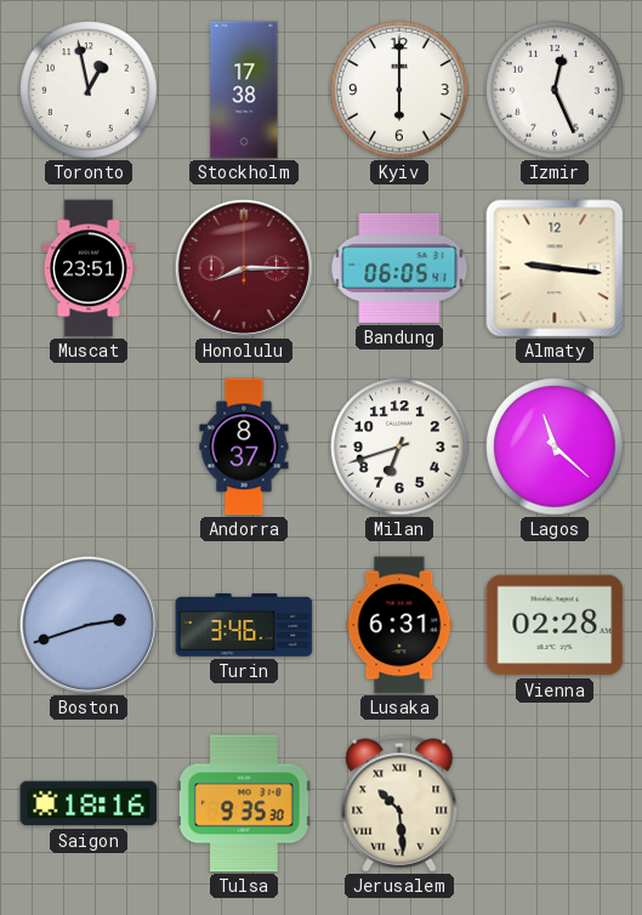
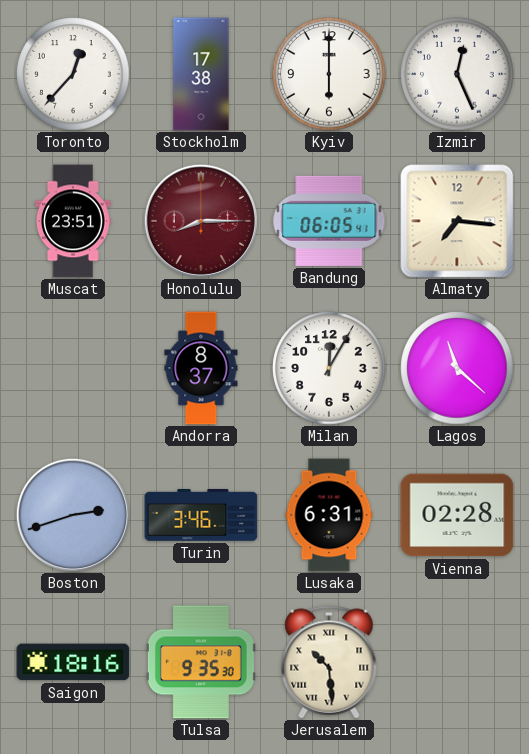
Toronto: 12:58 -> 12:37
Almaty: 9:16 -> 7:16
Milan: 6:42 -> 12:05
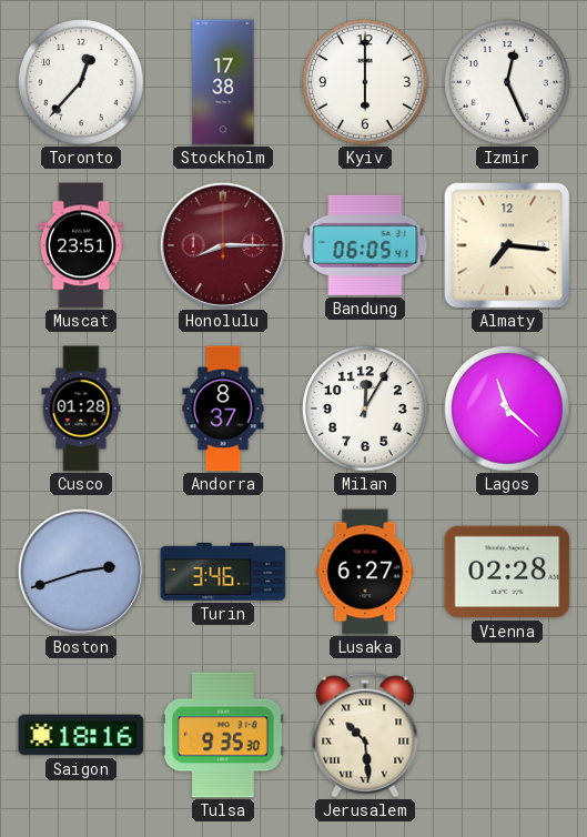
Cusco: none -> 01:28
Lusaka: 6:31 -> 6:27
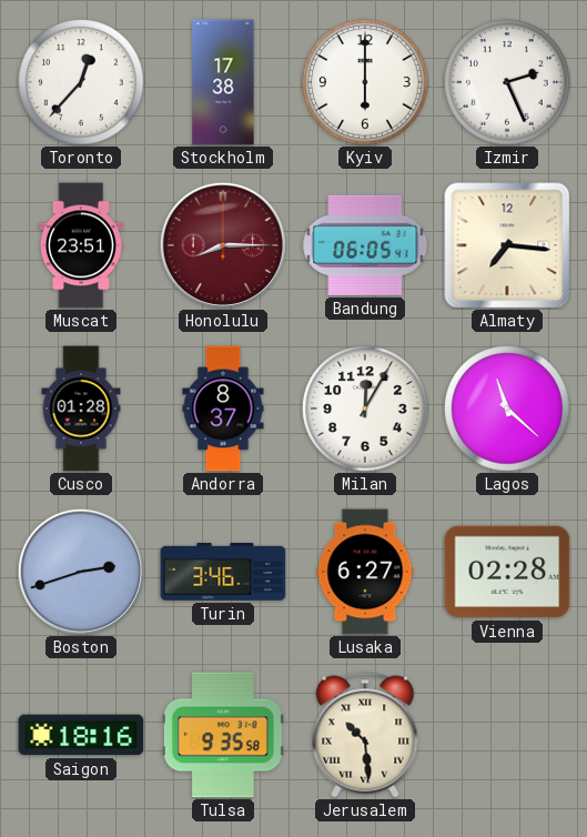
Izmir: 12:26 -> 2:26
Tulsa: 9:35:30 -> 9:35:58
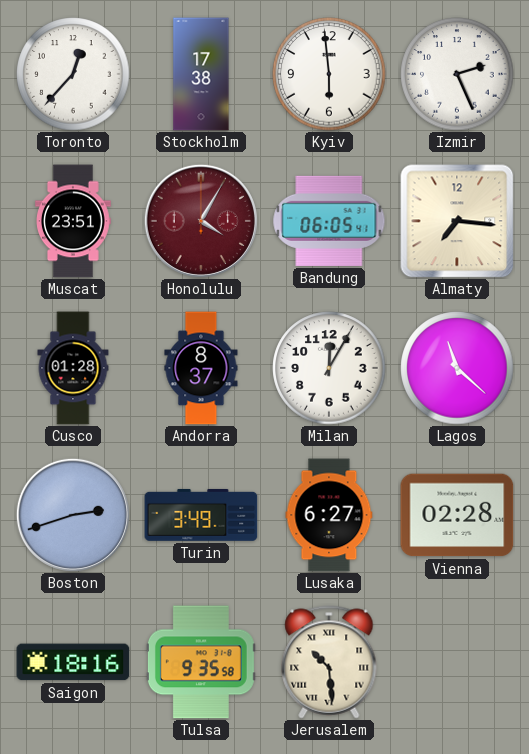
Kyiv: 6:00 -> 5:59
Honolulu: 8:15 -> 4:05
Turin: 3:46 -> 3:49
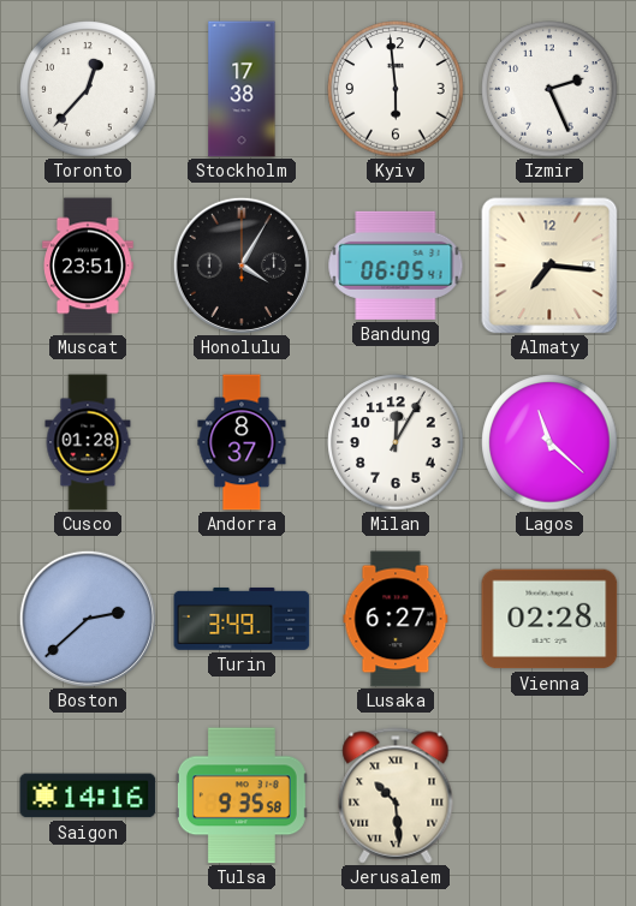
Honolulu dial: burgundy -> black
Boston: 2:42 -> 2:38
Saigon: 18:16 -> 14:16
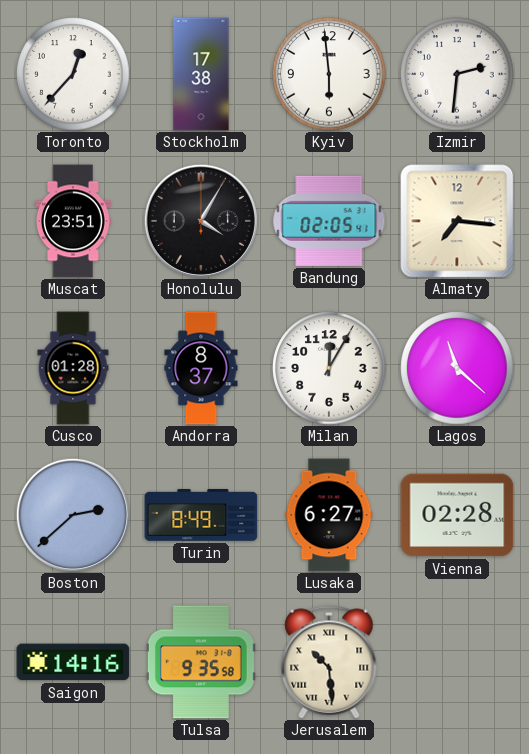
Izmir: 2:26 -> 2:31
Bandung: 06:05 -> 02:05
Turin: 3:49 -> 8:49
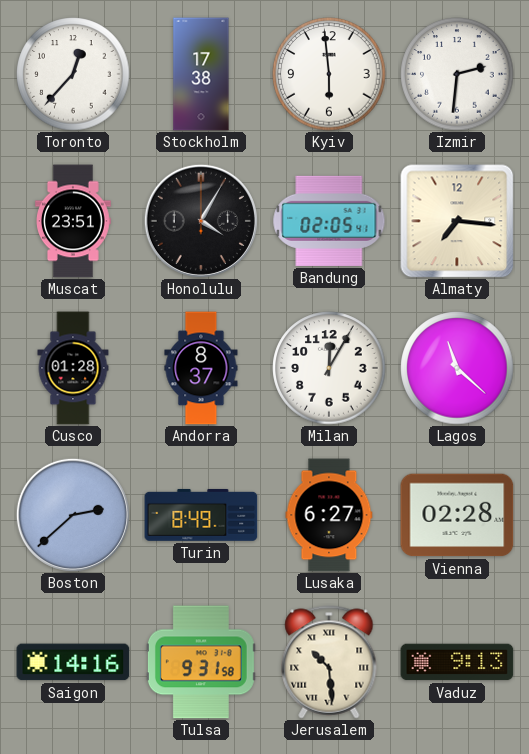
Tulsa: 9:35 -> 9:31
Vaduz: none -> 9:13
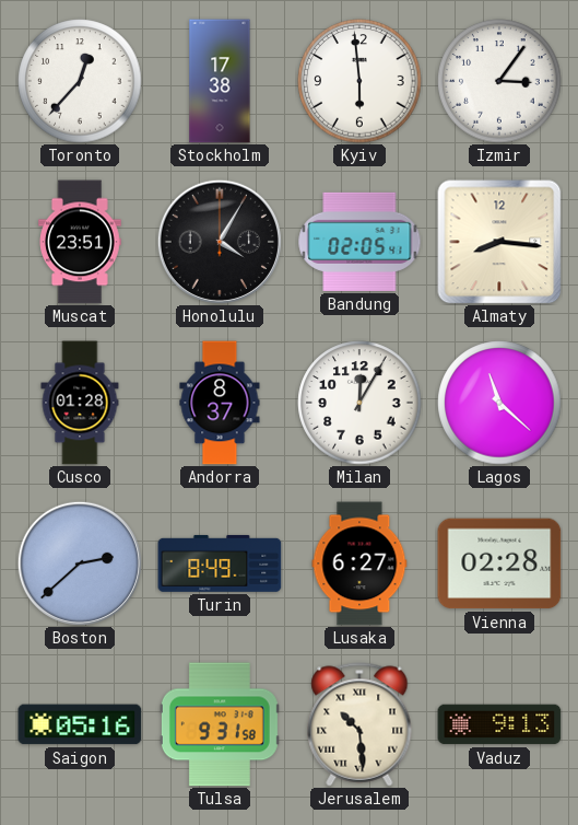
Izmir: 2:31 -> 3:06
Almaty: 7:16 -> 8:16
Saigon: 14:16 -> 05:16
